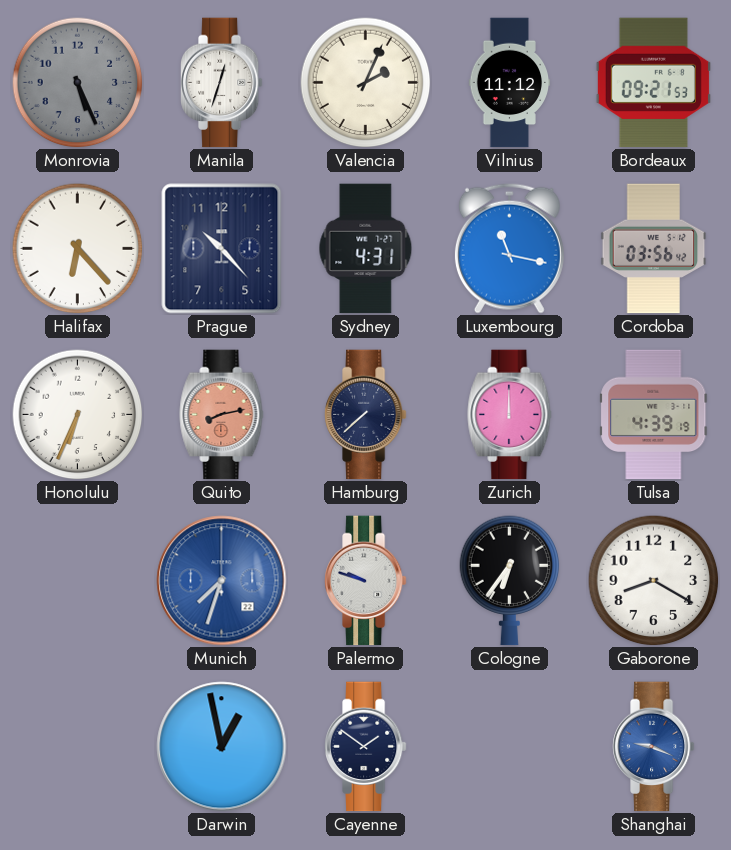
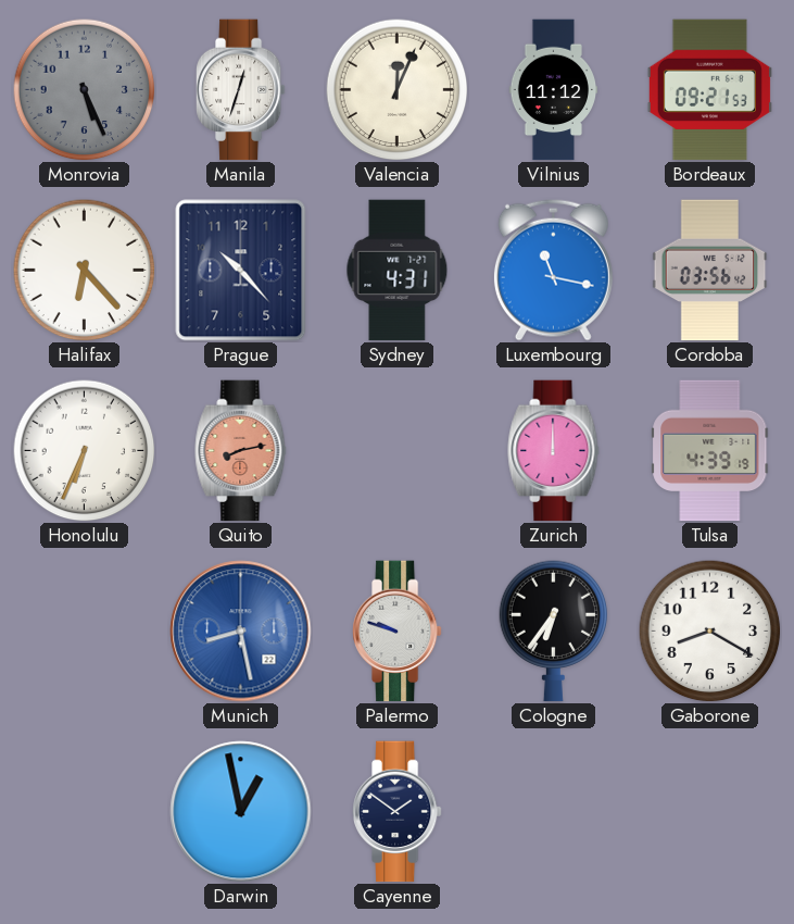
Valencia: 2:04 -> 12:04
Hamburg: 7:38 -> none
Munich: 7:33 -> 8:28
Shanghai: 9:19 -> none
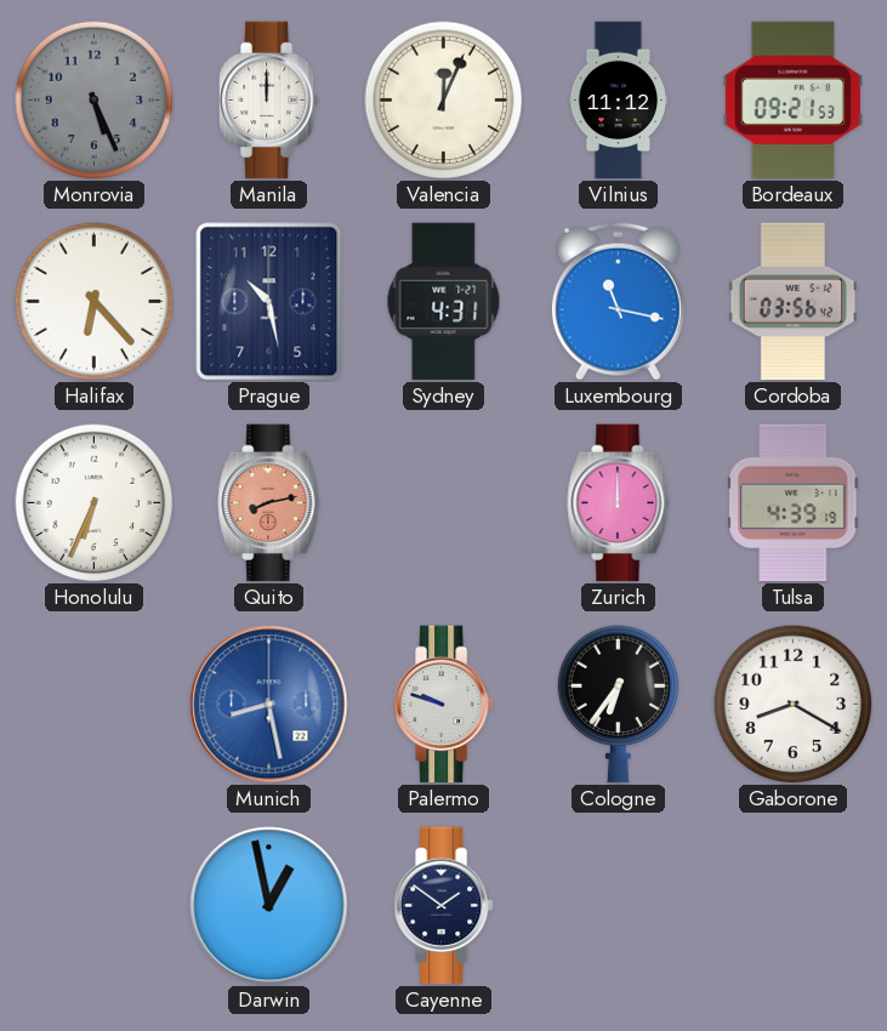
Manila: 12:33 -> 12:00
Prague: 10:23 -> 10:28
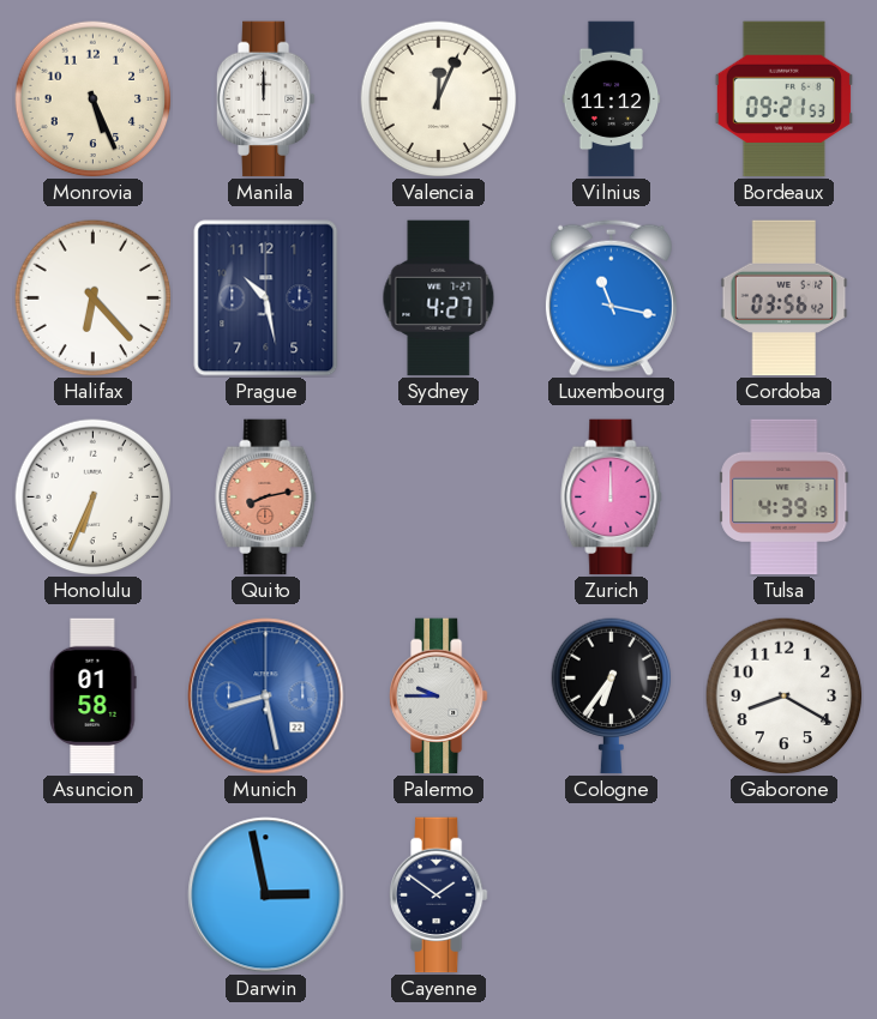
Monrovia dial: grey -> cream
Sydney: 4:31 -> 4:27
Asuncion: none -> 01:58
Palermo: 9:48 -> 9:45
Darwin: 12:58 -> 2:58
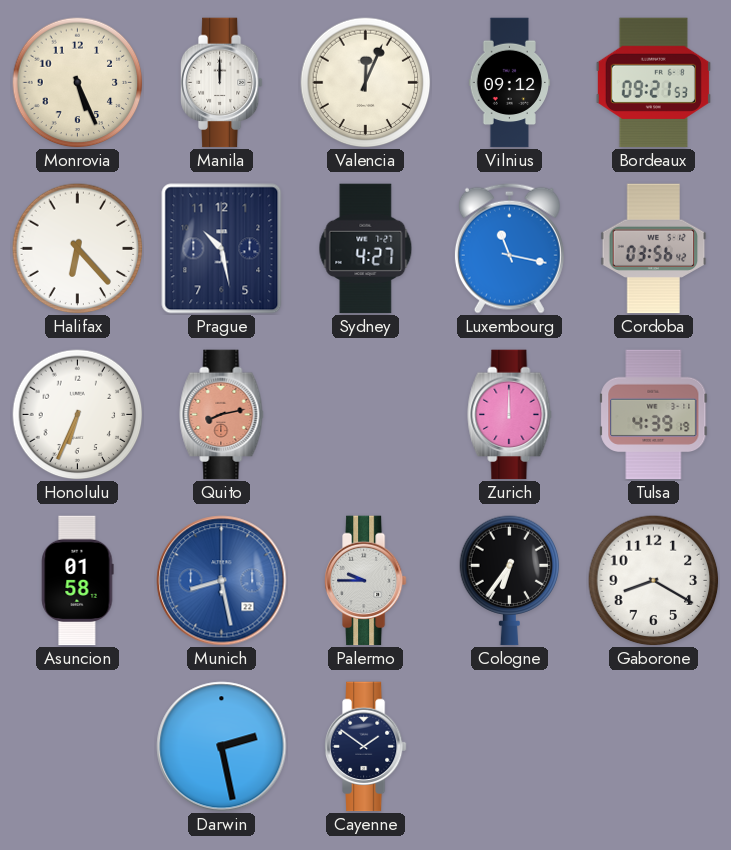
Vilnius: 11:12 -> 09:12
Darwin: 2:58 -> 2:28
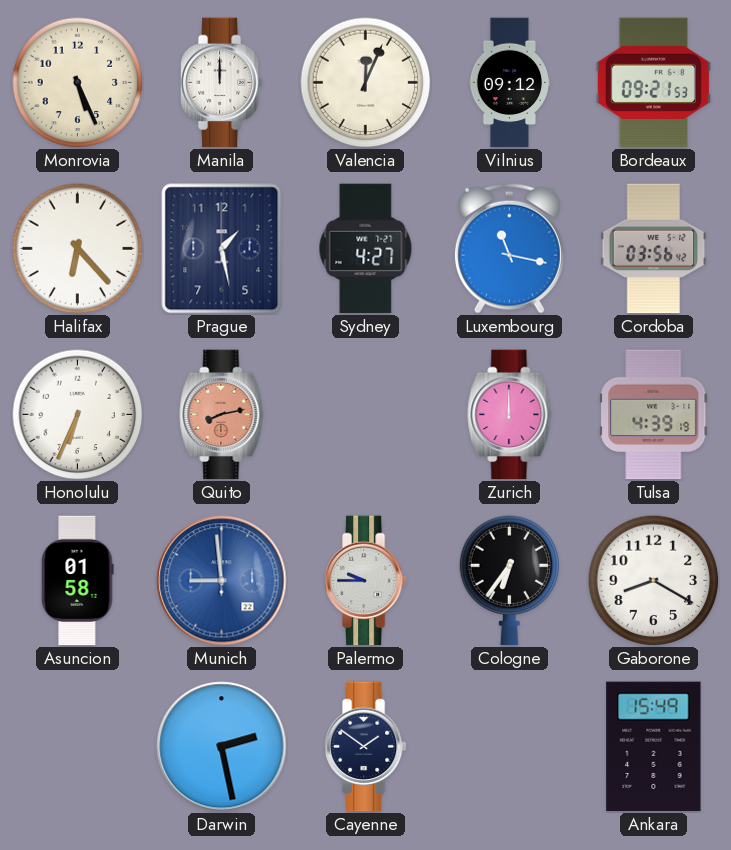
Prague: 10:28 -> 1:28
Munich: 8:28 -> 8:59
Ankara: none -> 15:49
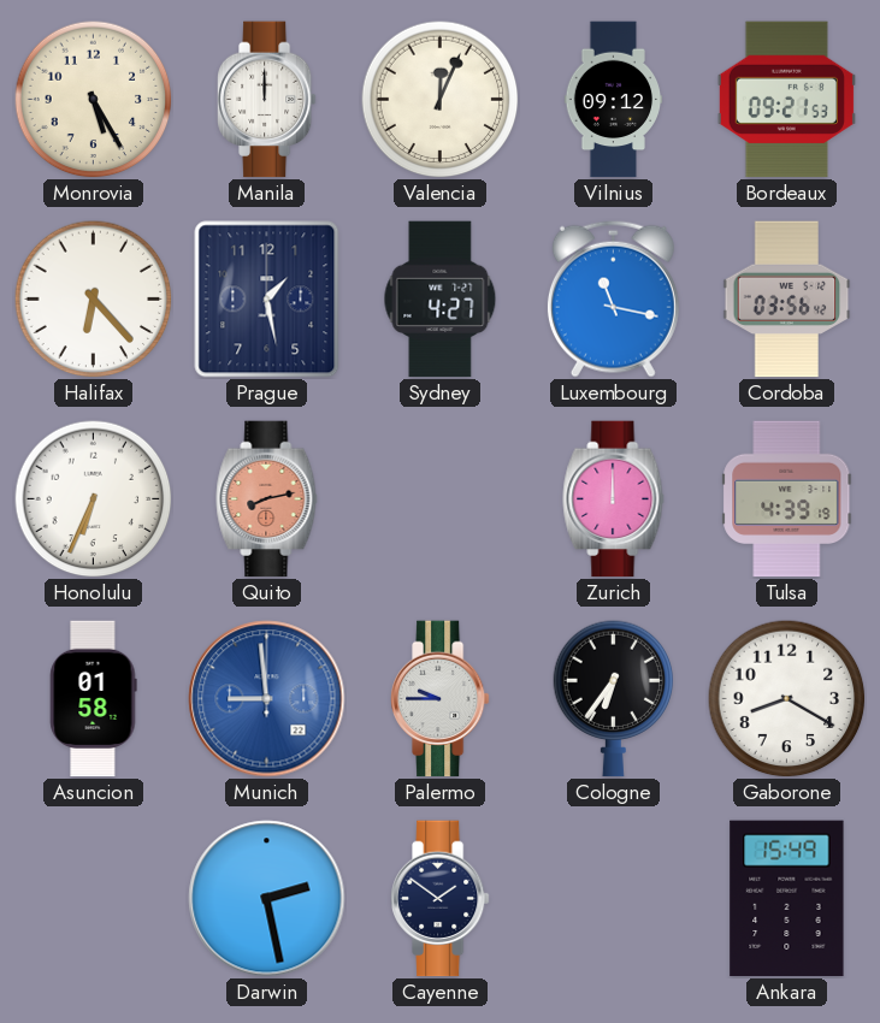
Monrovia: 5:26 -> 5:25
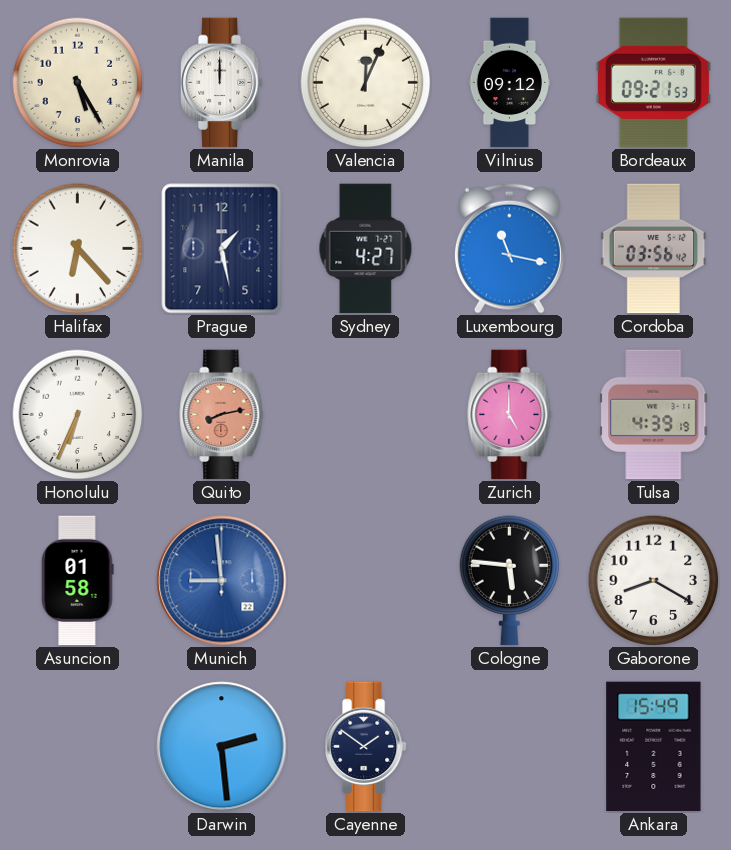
Zurich: 12:00 -> 5:00
Palermo: 9:45 -> none
Cologne: 6:36 -> 5:46
Darwin: 2:28 -> 2:29
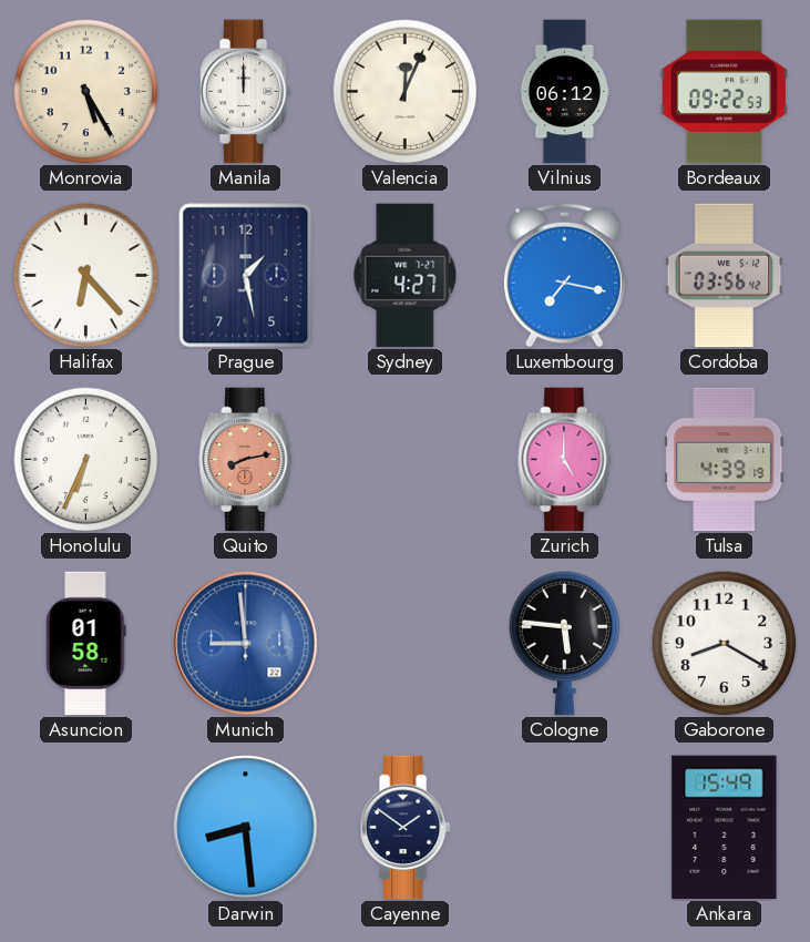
Vilnius: 09:12 -> 06:12
Bordeaux: 09:21 -> 09:22
Luxembourg: 11:17 -> 7:17
Darwin: 2:29 -> 8:29
